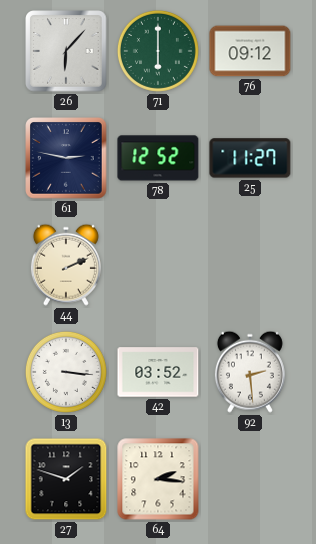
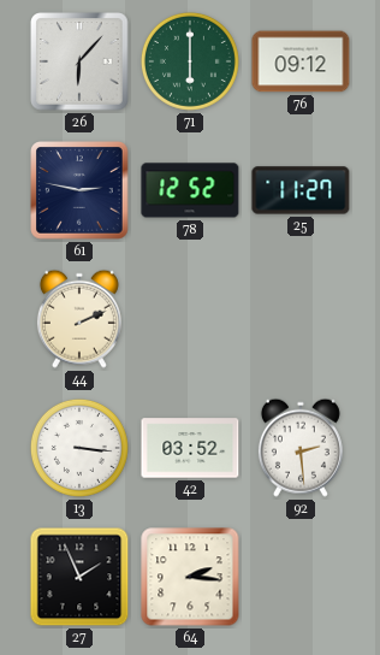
27: 1:48 -> 1:56
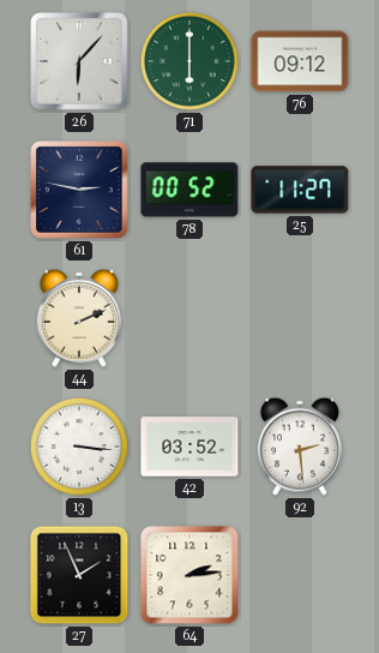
78: 12:52 -> 00:52
64: 2:16 -> 2:14
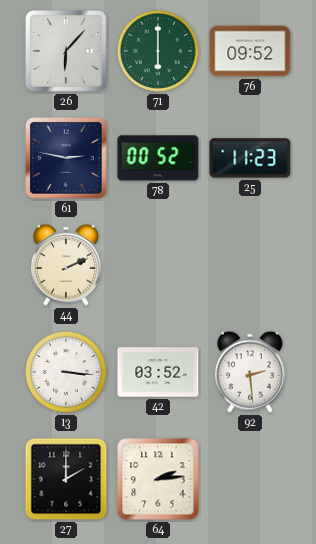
76: 09:12 -> 09:52
25: 11:27 -> 11:23
27: 1:56 -> 2:00
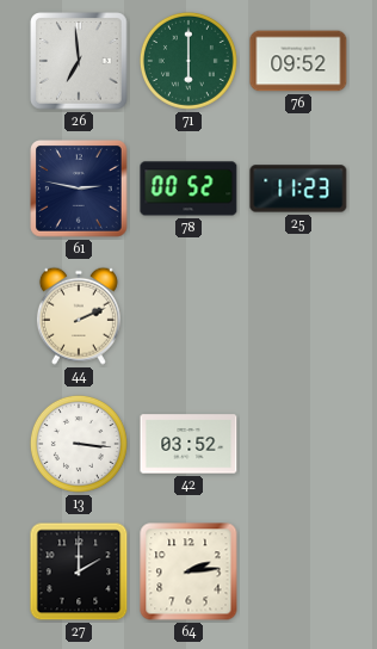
26: 6:07 -> 6:59
92: 2:29 -> none
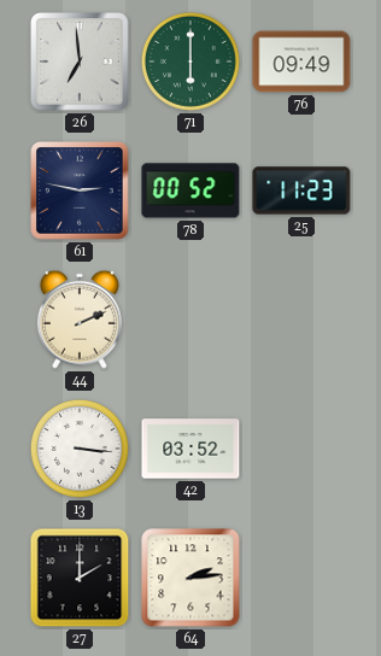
76: 09:52 -> 09:49
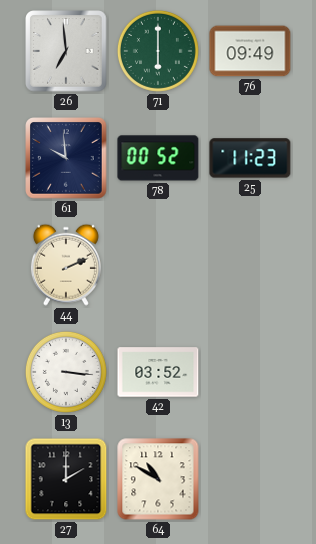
61: 2:47 -> 9:59
64: 2:14 -> 10:50
